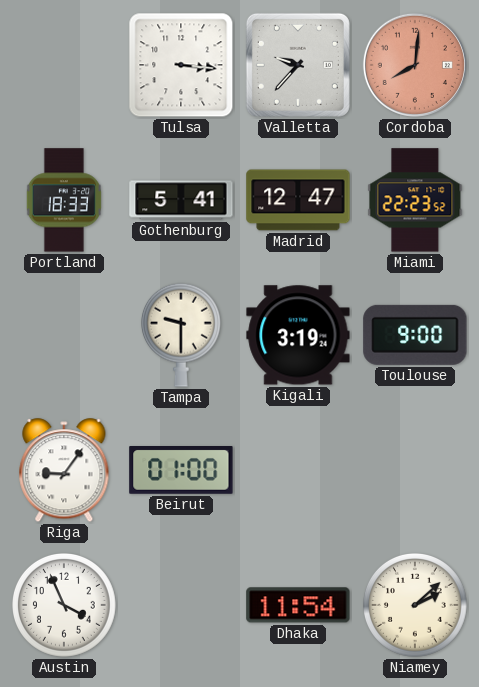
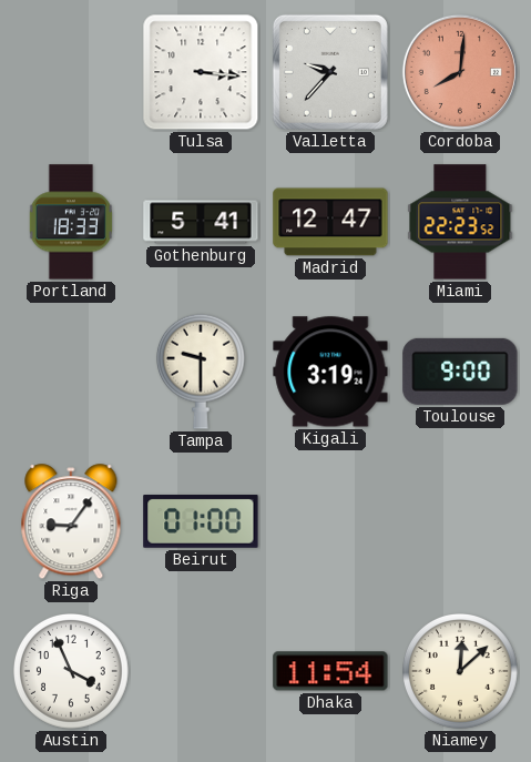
Niamey: 2:08 -> 12:08
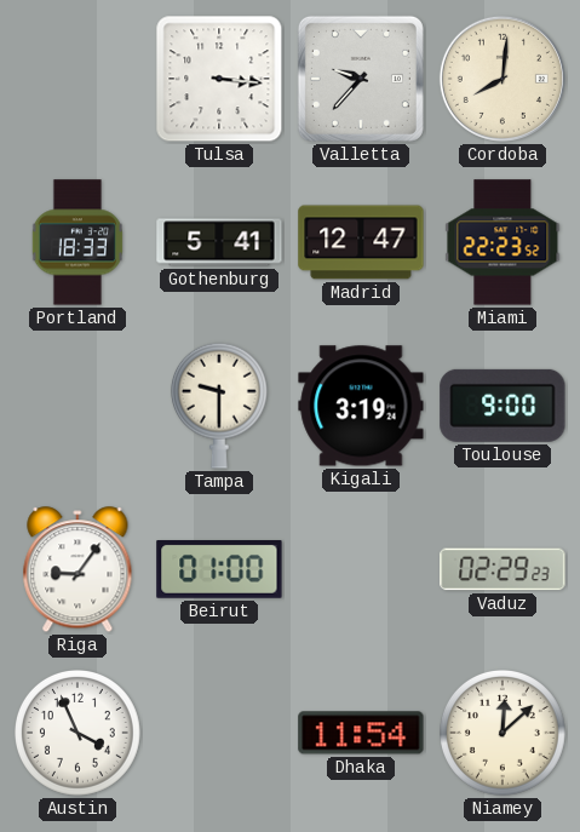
Cordoba dial: salmon -> cream
Vaduz: none -> 02:29
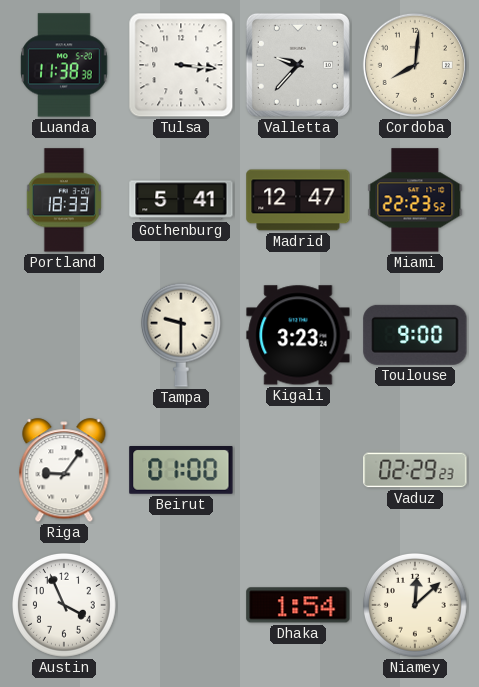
Luanda: none -> 11:38
Kigali: 3:19 -> 3:23
Dhaka: 11:54 -> 1:54
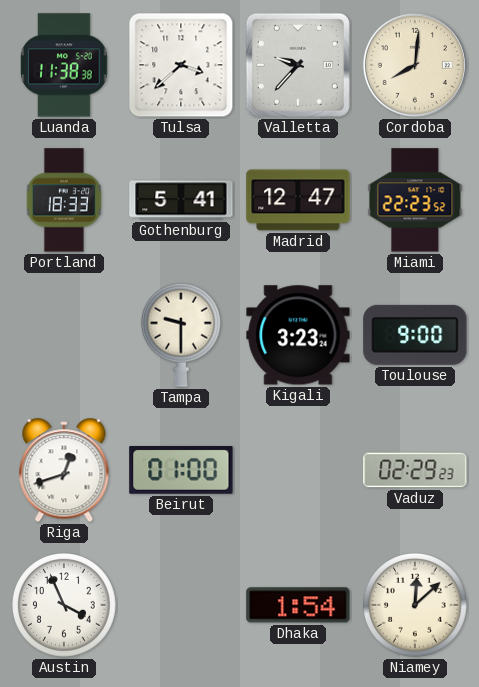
Tulsa: 3:16 -> 3:38
Riga: 9:06 -> 12:42
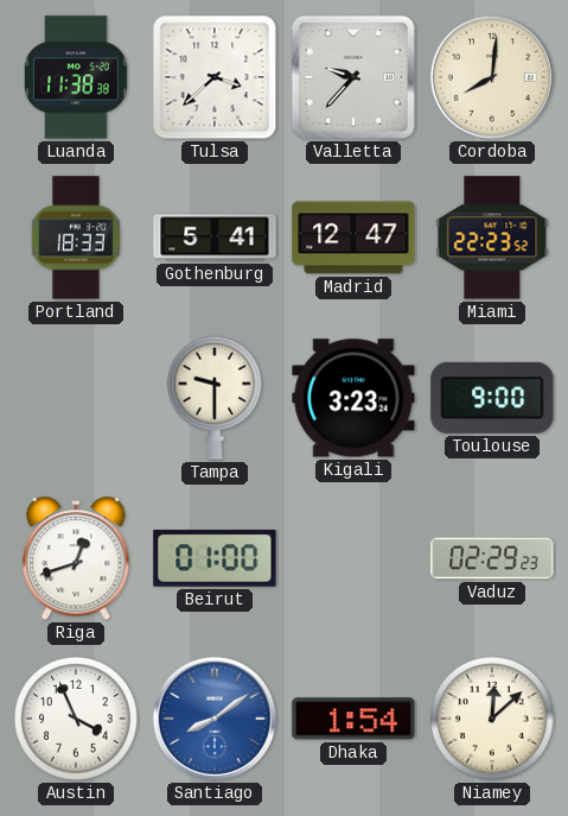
Santiago: none -> 8:09
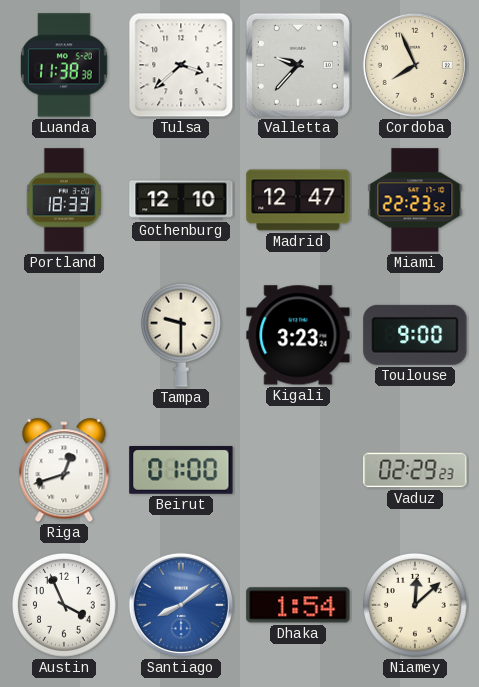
Cordoba: 8:01 -> 7:56
Gothenburg: 5:41 -> 12:10
